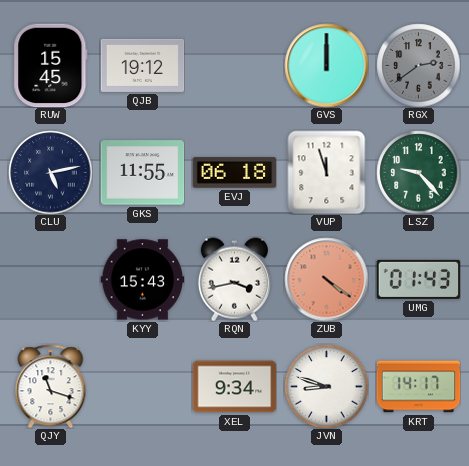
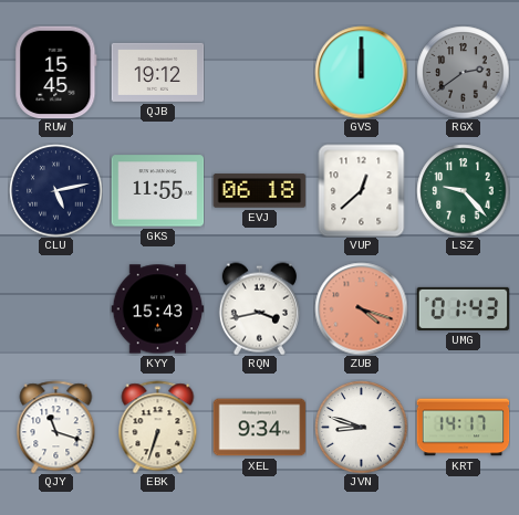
VUP: 11:57 -> 12:38
ZUB: 4:21 -> 4:18
EBK: none -> 6:33
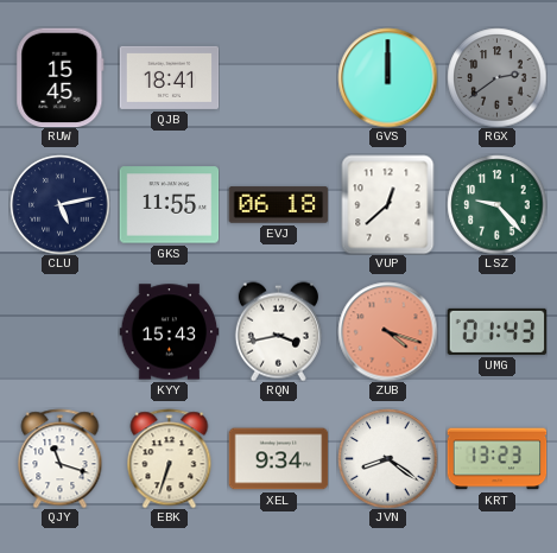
QJB: 19:12 -> 18:41
JVN: 8:48 -> 8:21
KRT: 14:17 -> 13:23
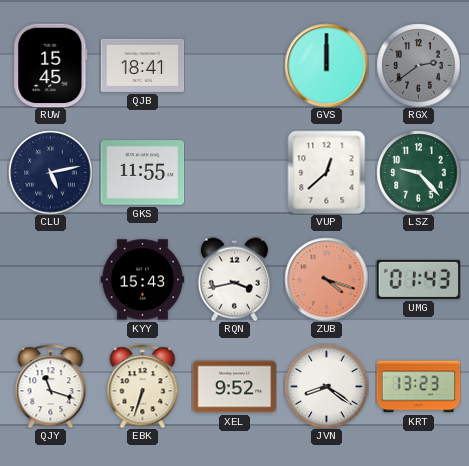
EVJ: 06:18 -> none
XEL: 9:34 -> 9:52
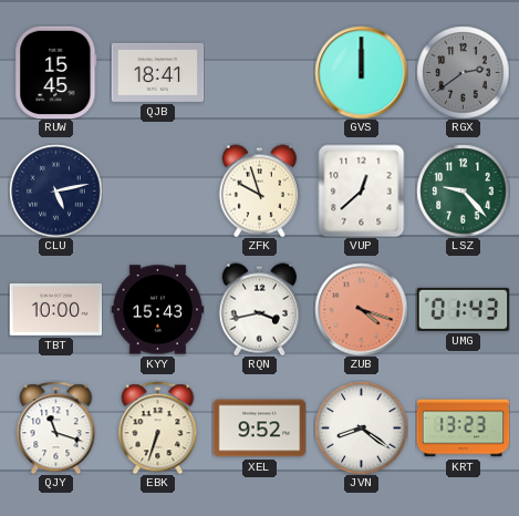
GKS: 11:55 -> none
ZFK: none -> 9:57
TBT: none -> 10:00
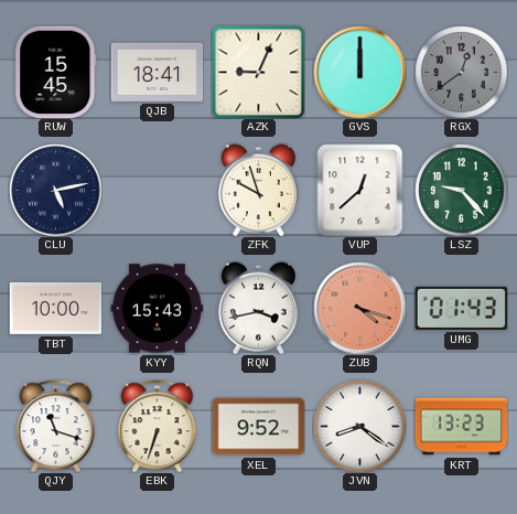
AZK: none -> 9:04
RGX: 2:39 -> 12:39
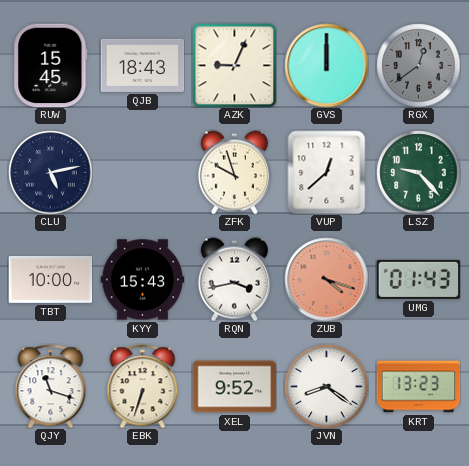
QJB: 18:41 -> 18:43
